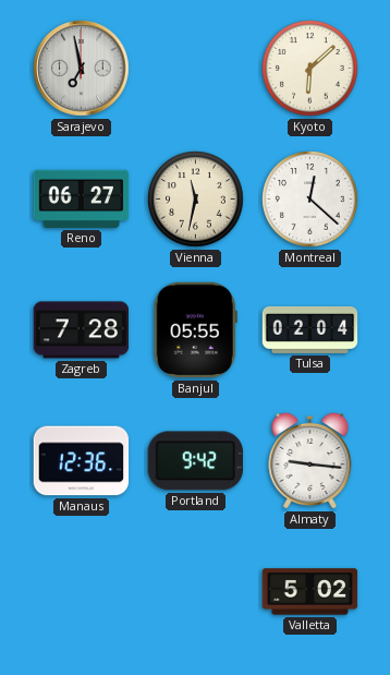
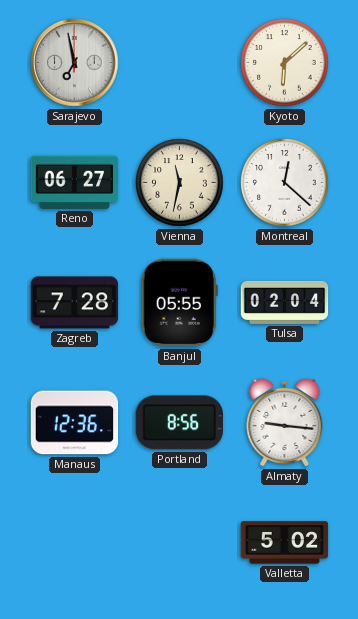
Portland: 9:42 -> 8:56
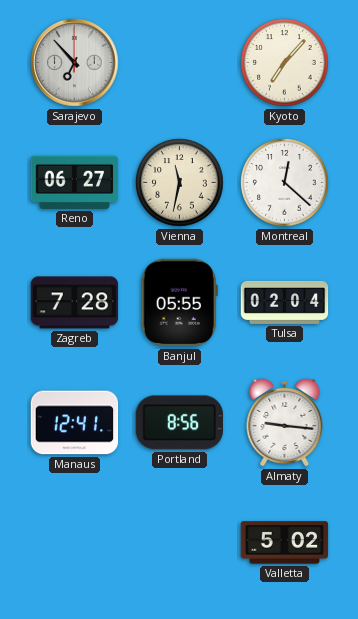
Sarajevo: 6:58 -> 6:53
Kyoto: 6:08 -> 7:07
Manaus: 12:36 -> 12:41
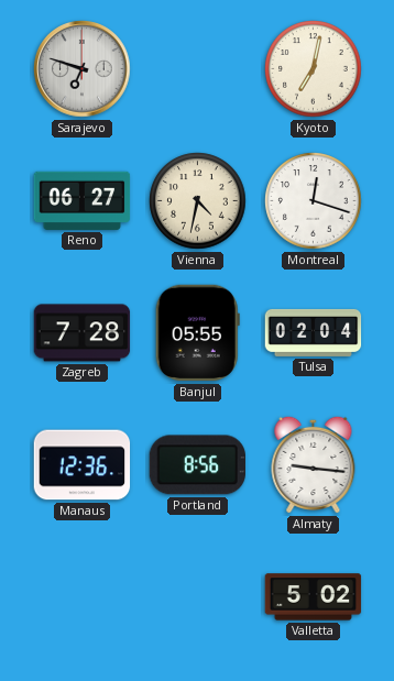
Sarajevo: 6:53 -> 6:48
Kyoto: 7:07 -> 7:02
Vienna: 11:32 -> 4:32
Montreal: 12:22 -> 12:18
Manaus: 12:41 -> 12:36
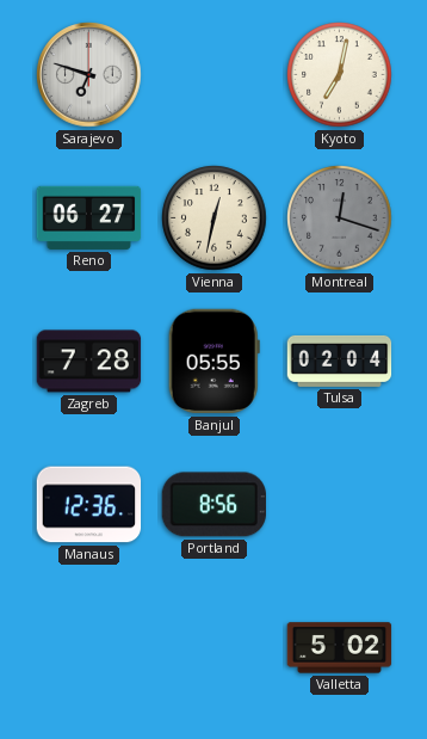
Vienna: 4:32 -> 12:32
Montreal dial: white -> grey
Almaty: 9:16 -> none
